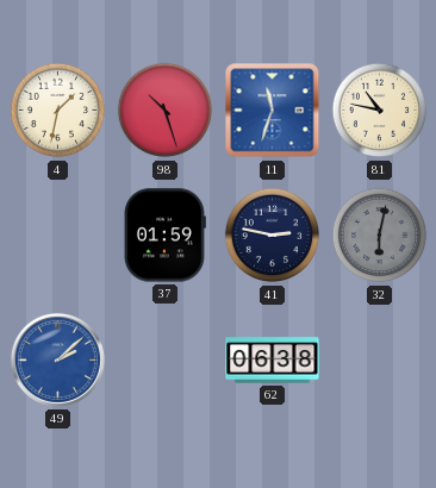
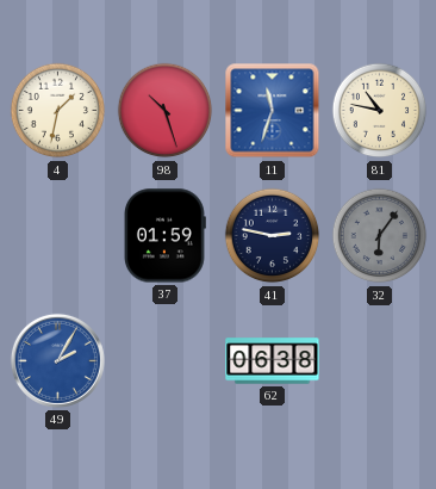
32: 6:02 -> 6:06
49: 2:08 -> 2:05
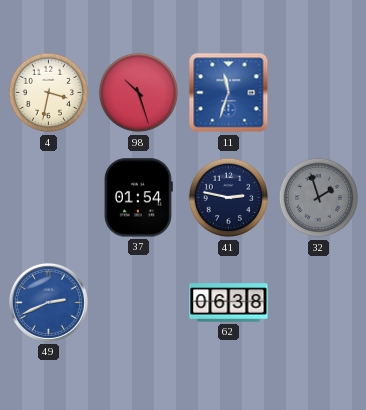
4: 1:32 -> 3:32
81: 10:47 -> none
37: 01:59 -> 01:54
32: 6:06 -> 1:57
49: 2:05 -> 2:41
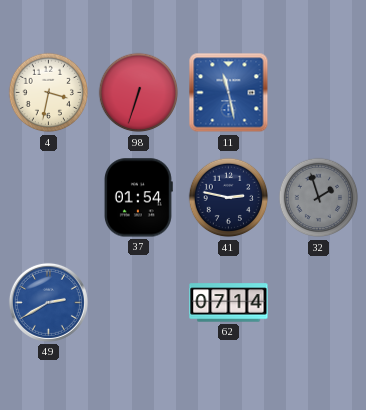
98: 10:27 -> 6:33
11: 11:33 -> 11:28
49: 2:41 -> 2:40
62: 06:38 -> 07:14
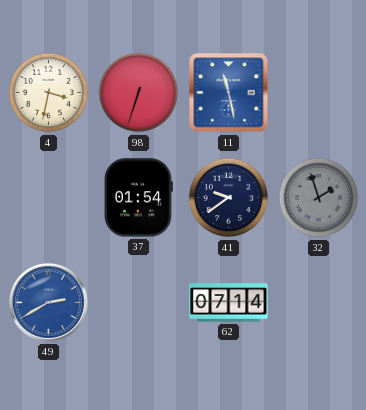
41: 2:47 -> 9:39
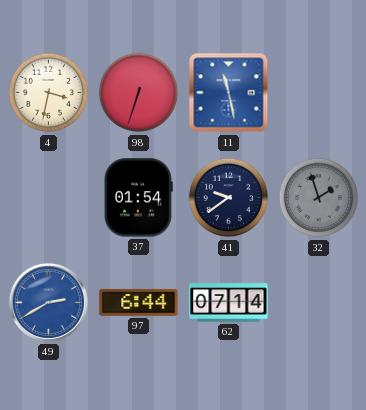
97: none -> 6:44
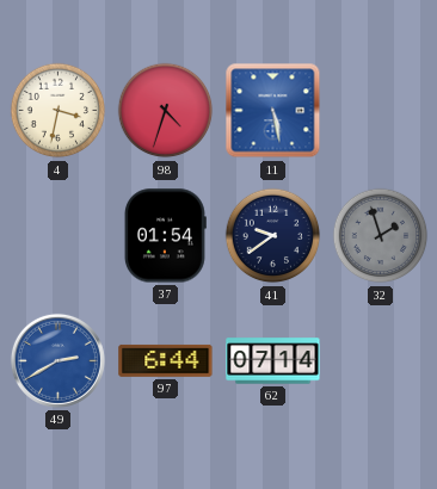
98: 6:33 -> 4:33
11: 11:28 -> 5:28
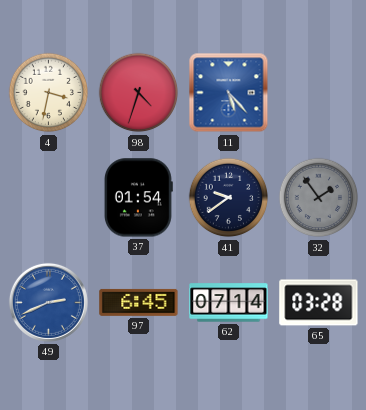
11: 5:28 -> 5:23
32: 1:57 -> 1:54
49: 2:40 -> 2:41
97: 6:44 -> 6:45
65: none -> 03:28
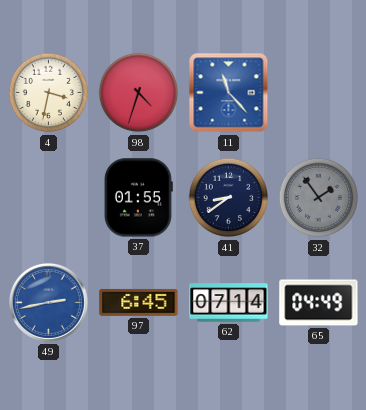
11: 5:23 -> 11:23
37: 01:54 -> 01:55
41: 9:39 -> 8:39
49: 2:41 -> 2:43
65: 03:28 -> 04:49
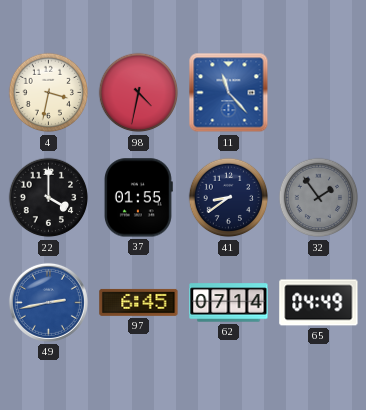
98: 4:33 -> 4:32
22: none -> 4:00
